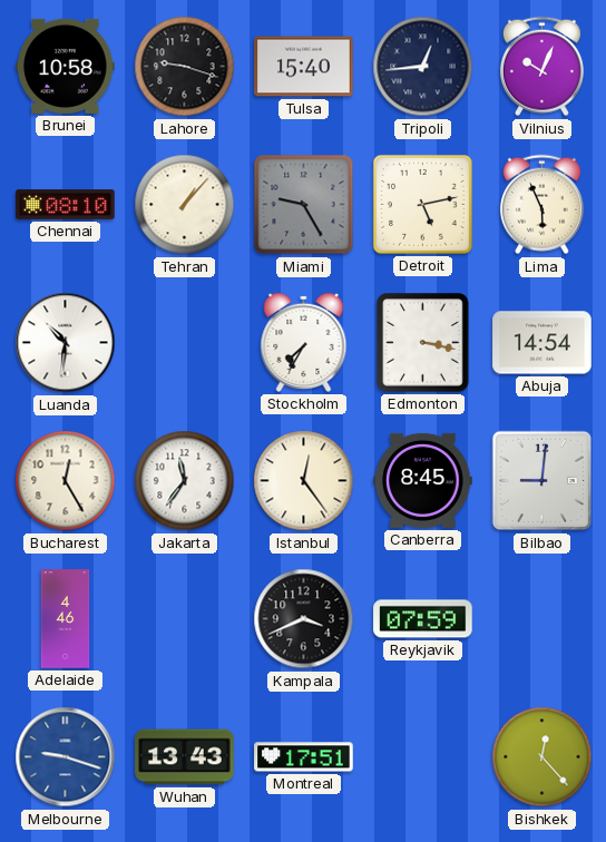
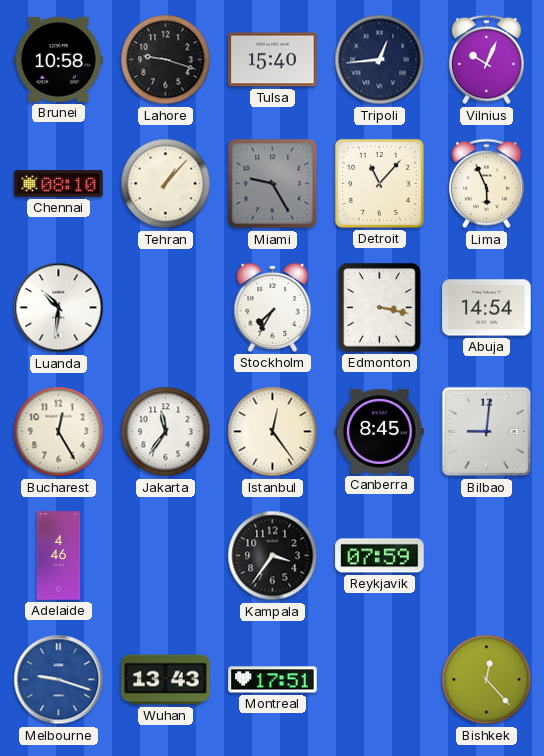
Detroit: 5:13 -> 11:07
Kampala: 3:41 -> 3:36
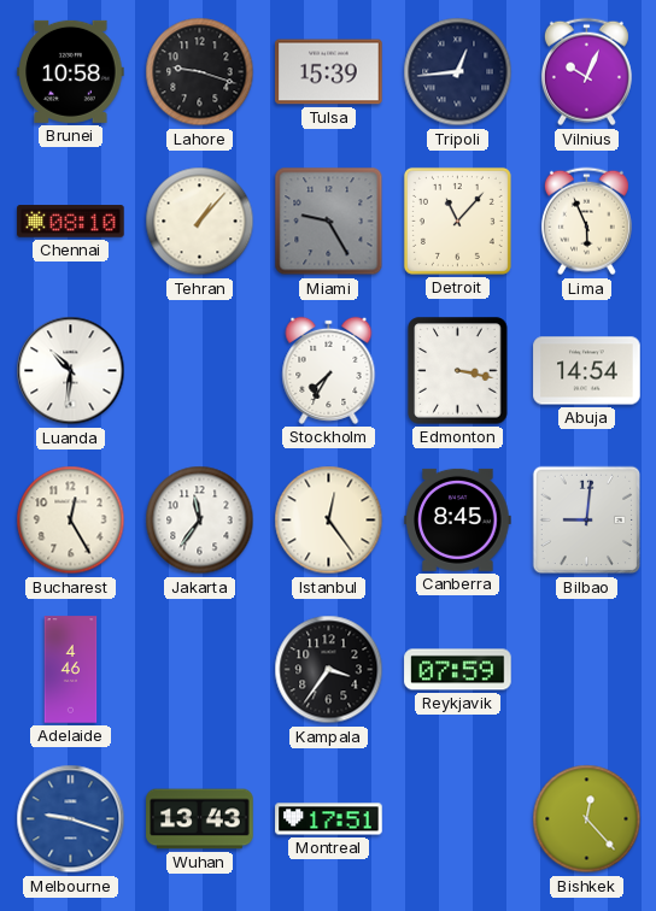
Tulsa: 15:40 -> 15:39
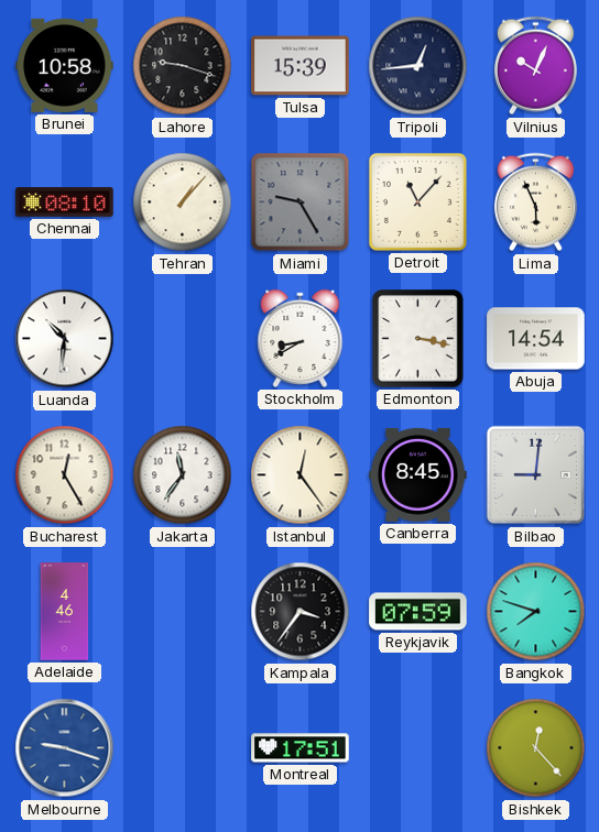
Stockholm: 7:35 -> 8:40
Bangkok: none -> 7:48
Wuhan: 13:43 -> none
